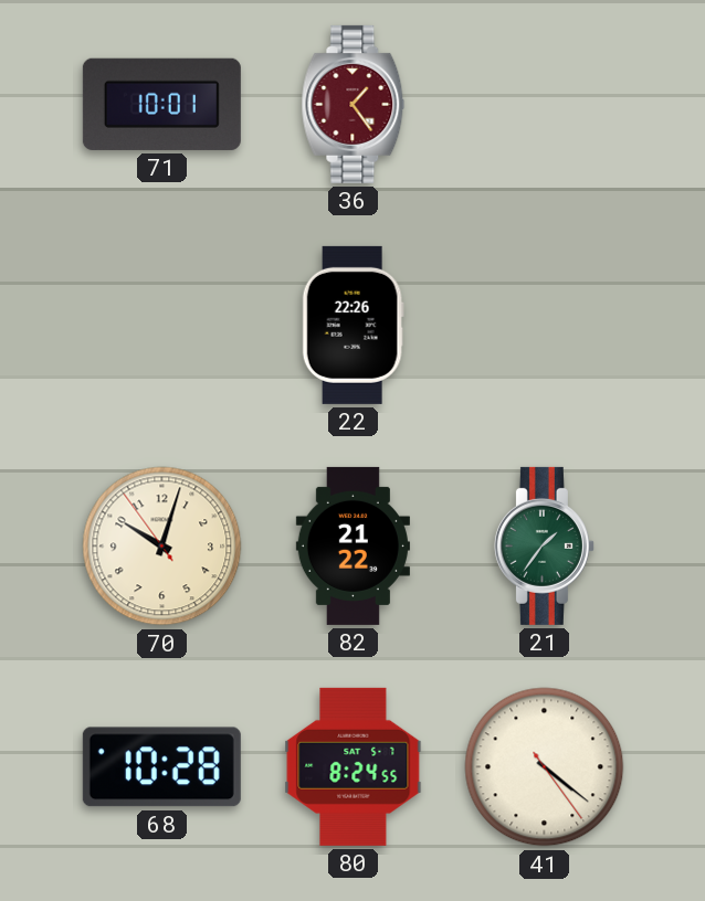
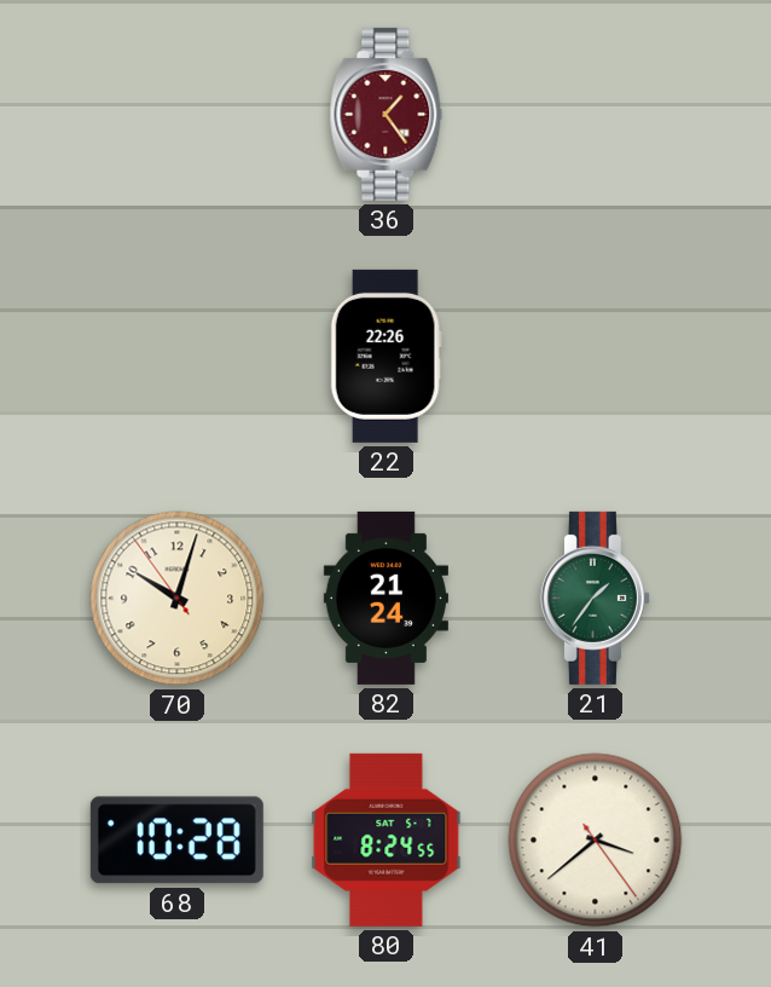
71: 10:01 -> none
82: 21:22 -> 21:24
41: 4:21 -> 3:38
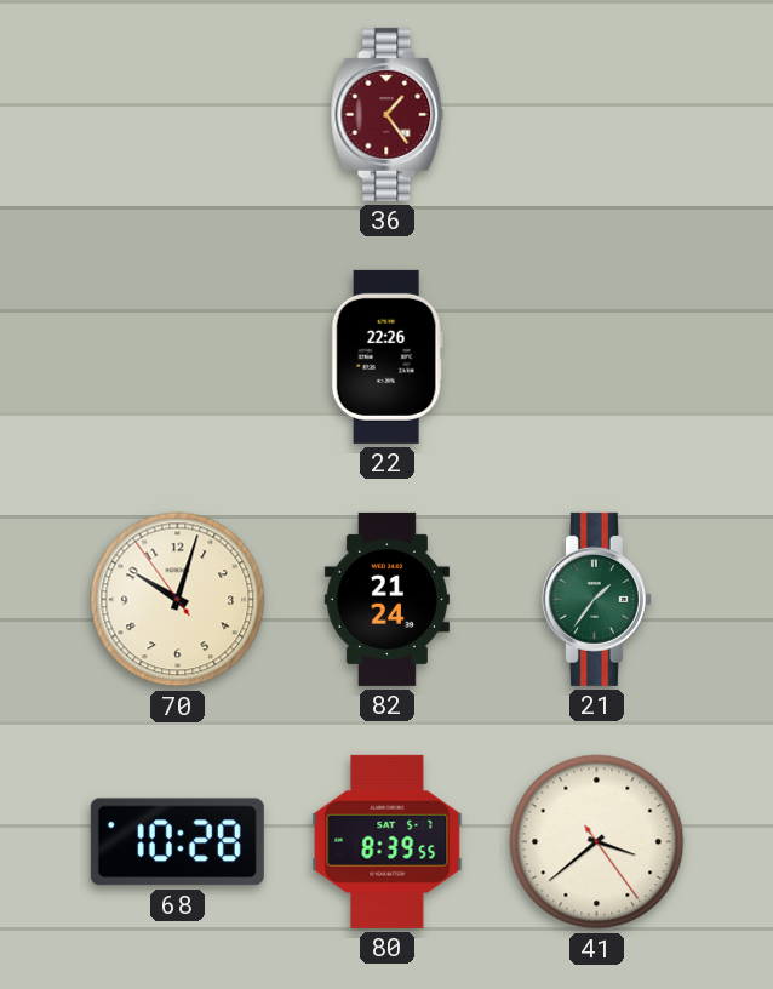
80: 8:24 -> 8:39
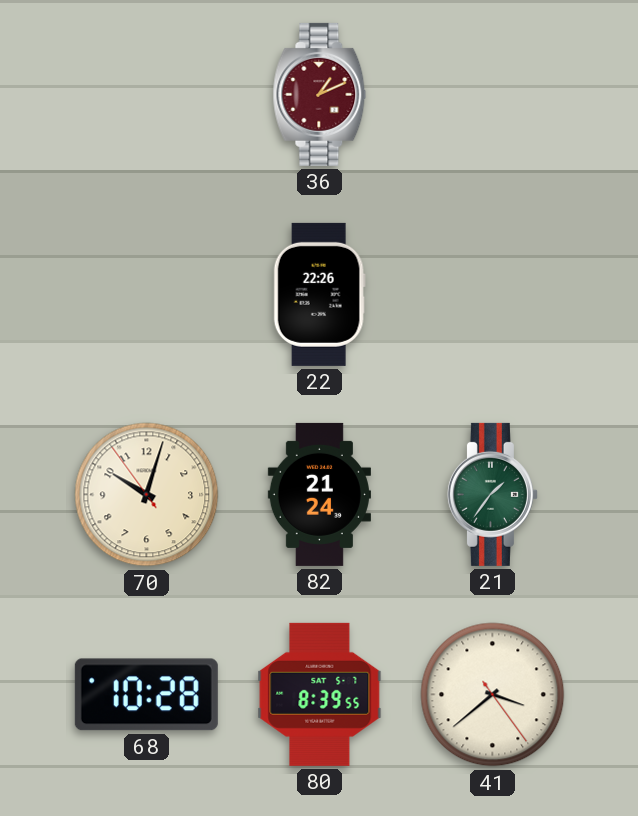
36: 1:24 -> 1:11
